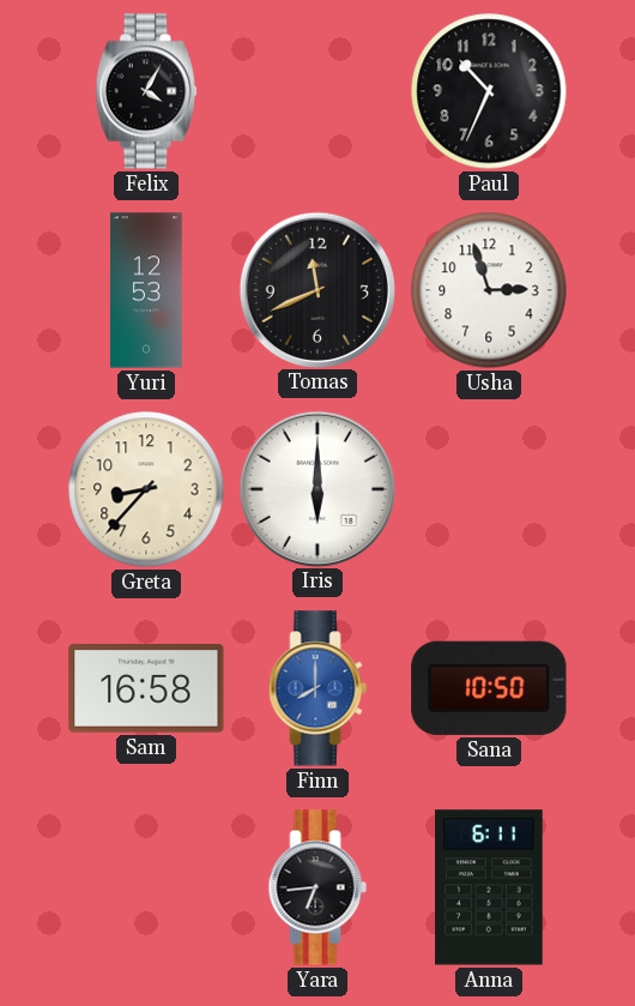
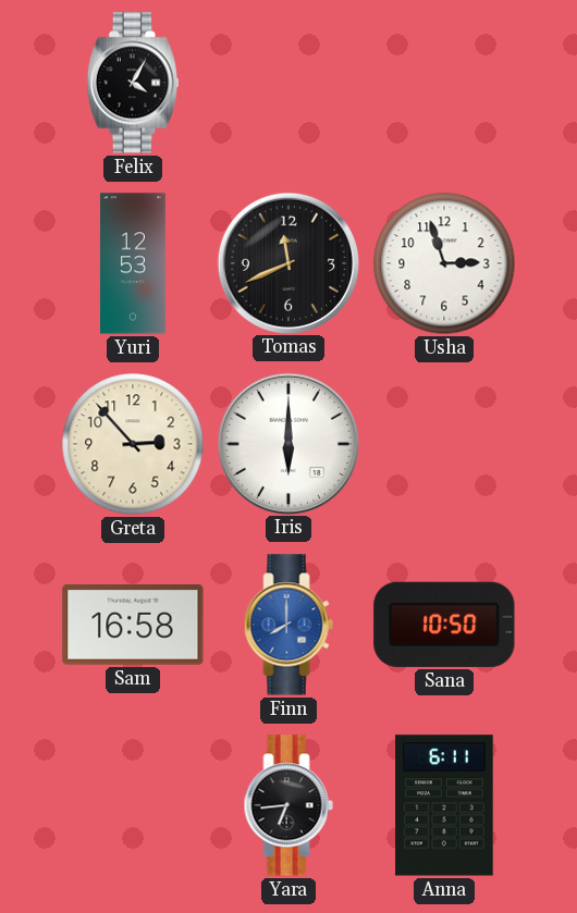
Paul: 10:34 -> none
Greta: 8:37 -> 2:53
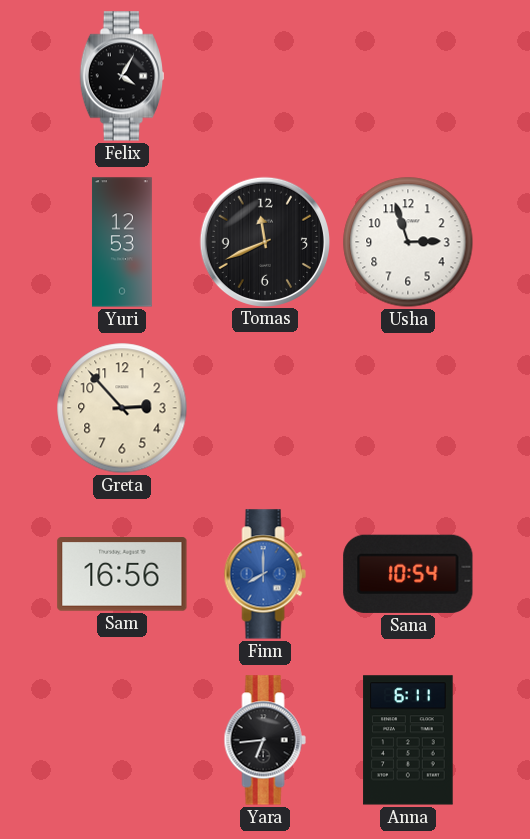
Iris: 6:00 -> none
Sam: 16:58 -> 16:56
Sana: 10:50 -> 10:54
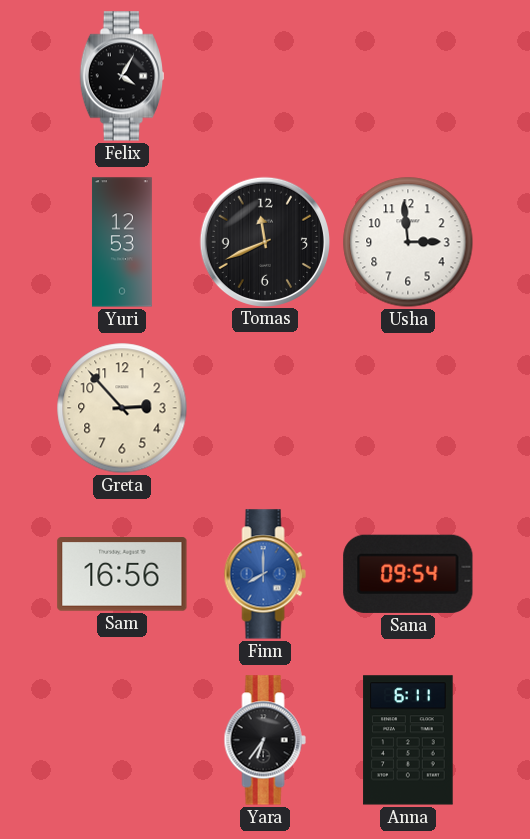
Usha: 2:57 -> 2:59
Sana: 10:54 -> 09:54
Yara: 6:44 -> 6:36
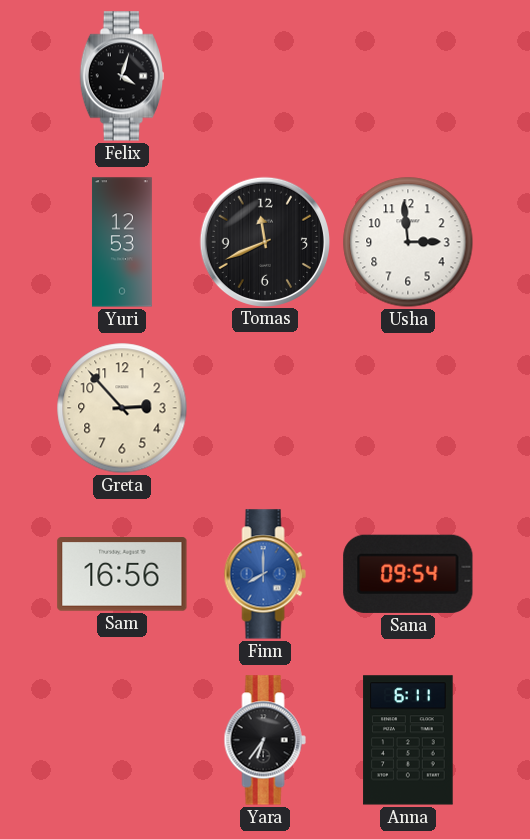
Felix: 4:05 -> 4:03
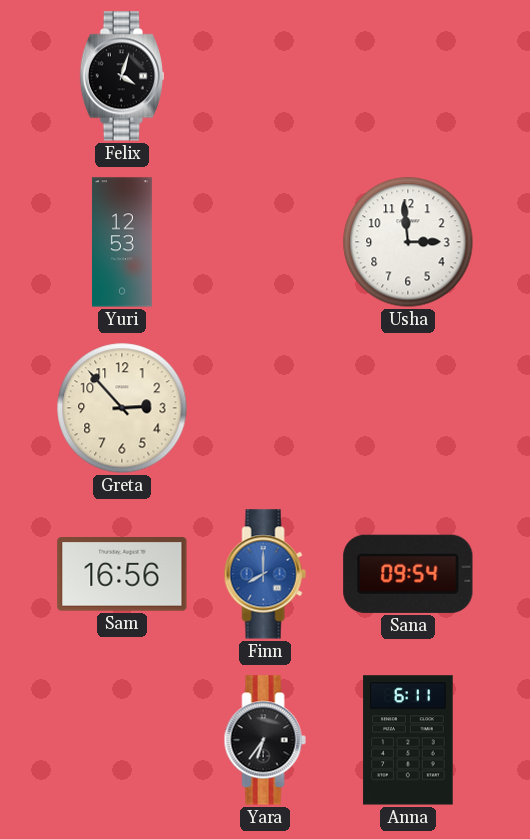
Tomas: 11:41 -> none
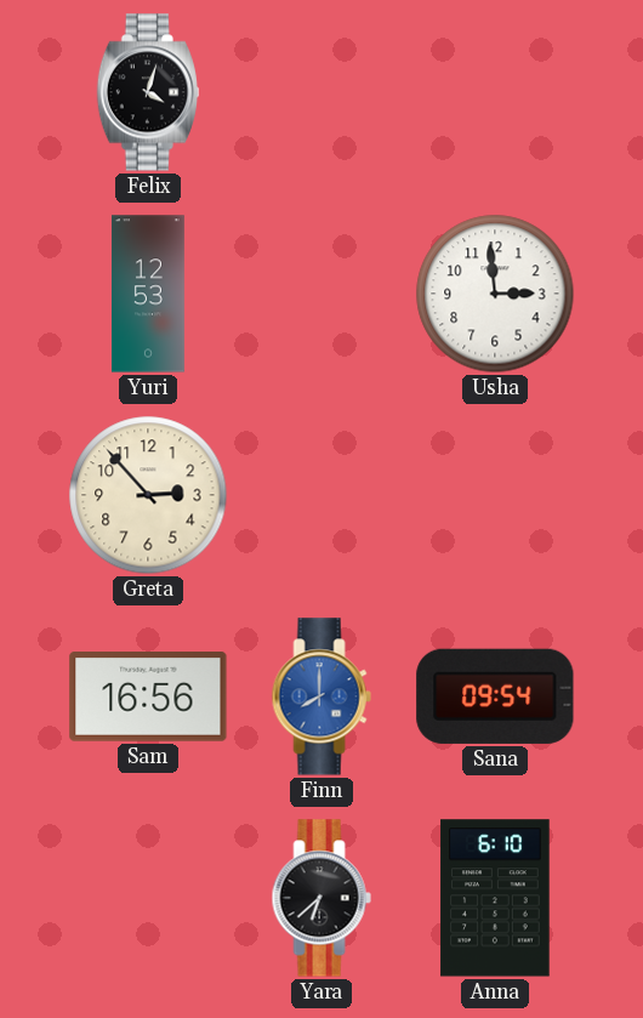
Yara: 6:36 -> 6:38
Anna: 6:11 -> 6:10
